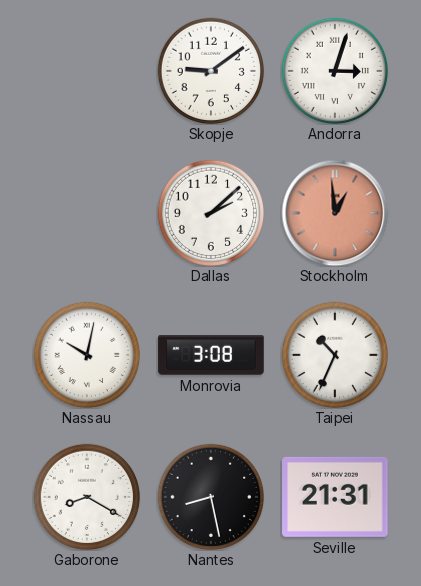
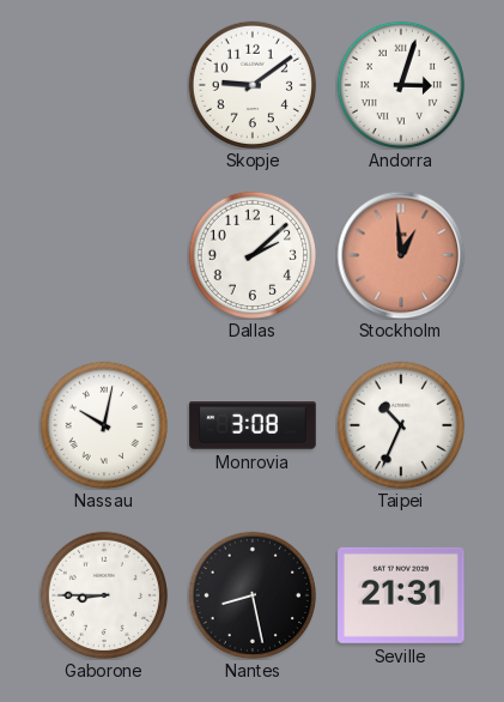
Gaborone: 8:20 -> 8:45
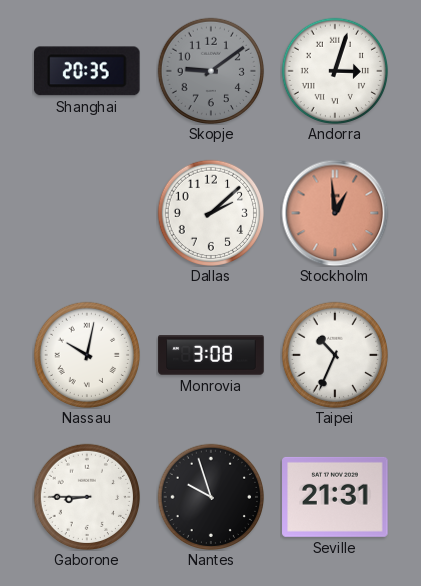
Shanghai: none -> 20:35
Skopje dial: white -> grey
Nantes: 8:28 -> 9:57
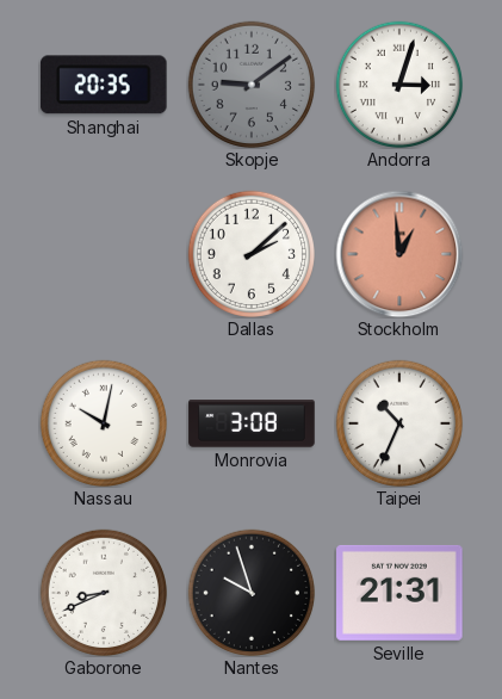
Gaborone: 8:45 -> 8:41
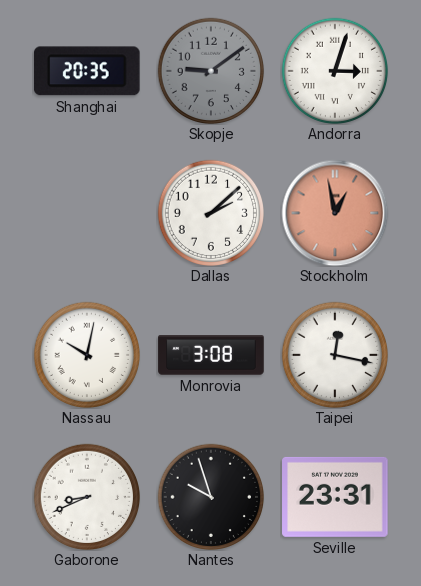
Stockholm: 12:59 -> 12:58
Taipei: 10:34 -> 12:17
Seville: 21:31 -> 23:31
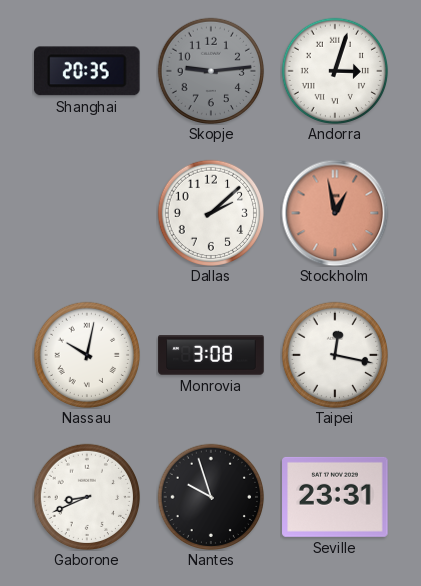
Skopje: 9:09 -> 9:14
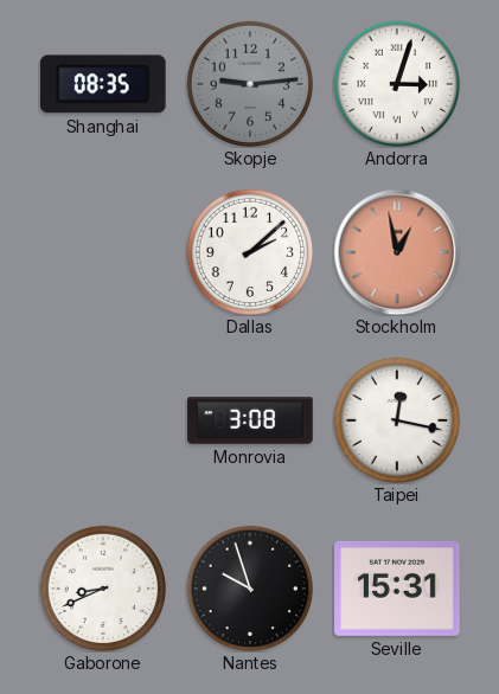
Shanghai: 20:35 -> 08:35
Nassau: 10:02 -> none
Seville: 23:31 -> 15:31
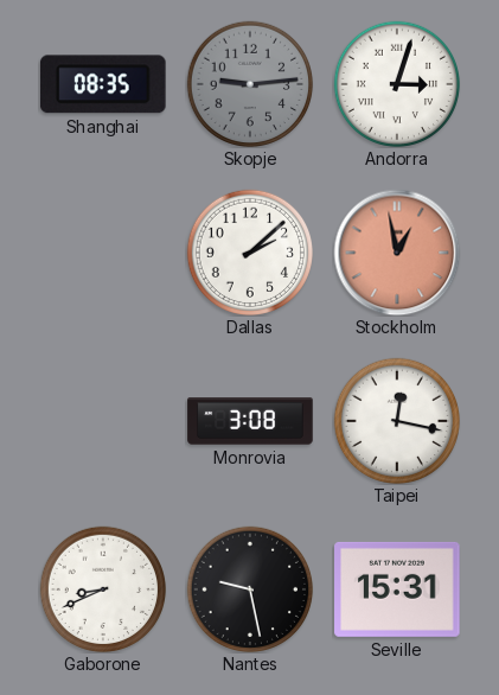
Nantes: 9:57 -> 9:28
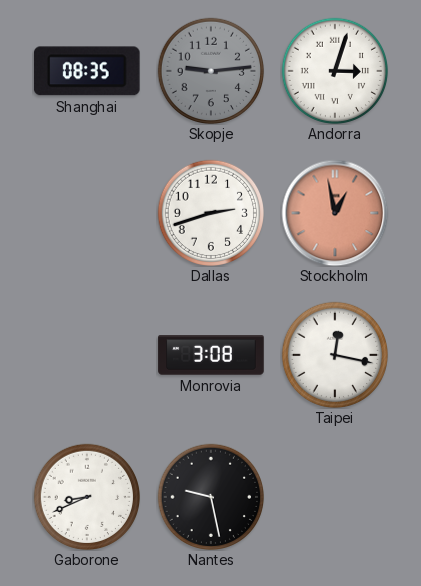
Dallas: 2:08 -> 2:42
Seville: 15:31 -> none
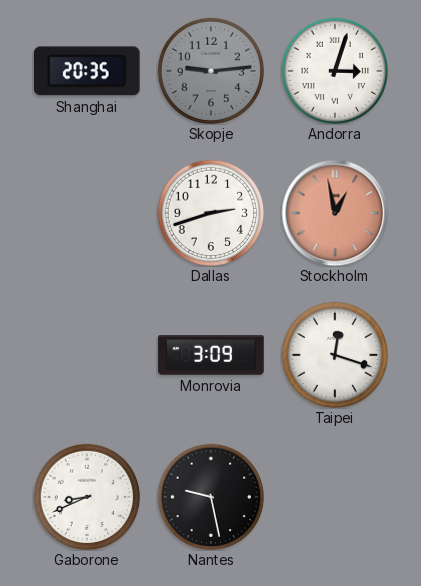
Shanghai: 08:35 -> 20:35
Monrovia: 3:08 -> 3:09
Taipei: 12:17 -> 12:18
